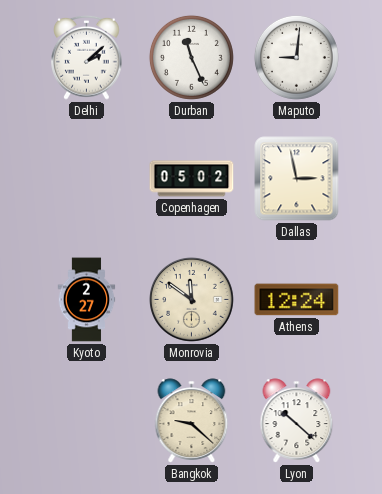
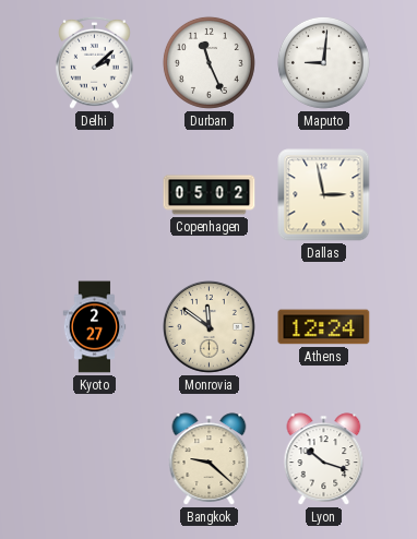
Lyon: 10:22 -> 10:18
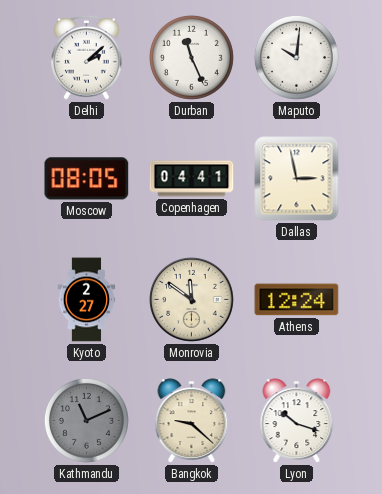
Maputo: 9:01 -> 10:01
Moscow: none -> 08:05
Copenhagen: 05:02 -> 04:41
Kathmandu: none -> 11:11
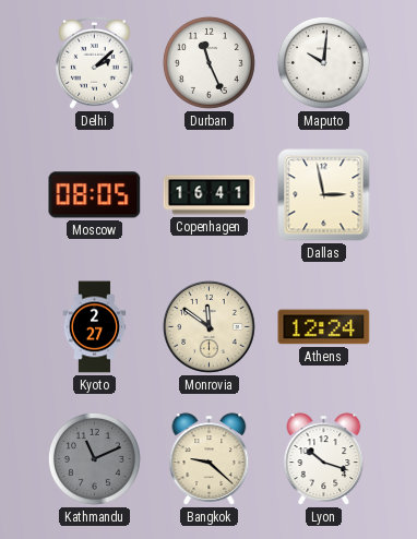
Copenhagen: 04:41 -> 16:41
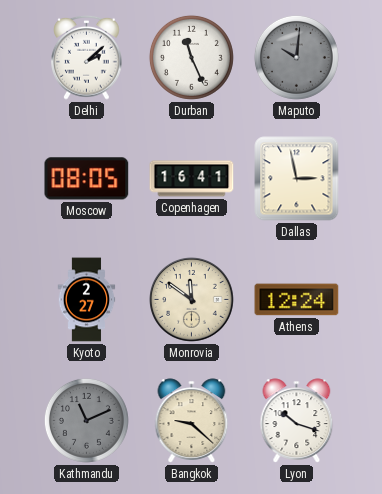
Maputo dial: white -> grey
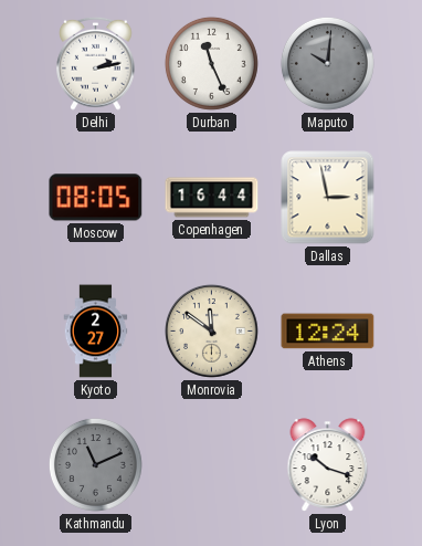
Delhi: 2:08 -> 2:13
Copenhagen: 16:41 -> 16:44
Bangkok: 9:22 -> none
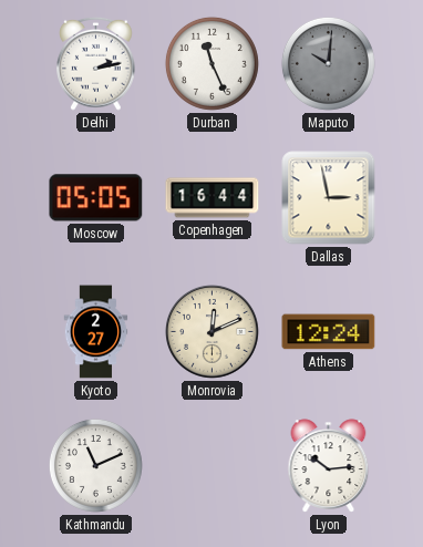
Moscow: 08:05 -> 05:05
Monrovia: 11:51 -> 12:11
Kathmandu dial: grey -> white
Lyon: 10:18 -> 10:14
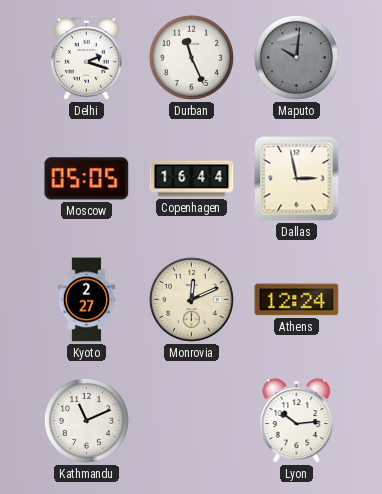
Delhi: 2:13 -> 2:18
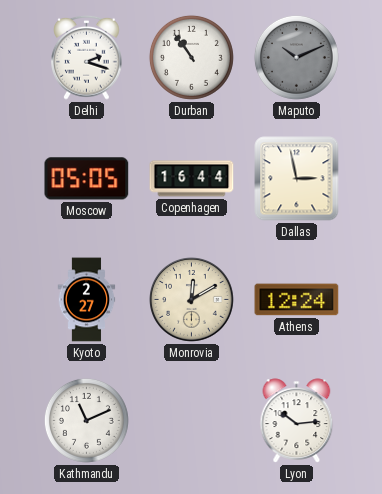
Durban: 11:26 -> 10:54
Maputo: 10:01 -> 10:11
Monrovia: 12:11 -> 12:10
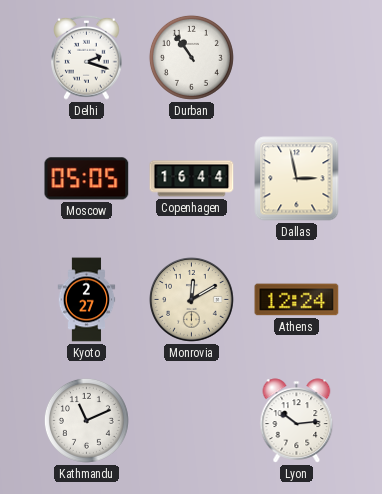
Maputo: 10:11 -> none
